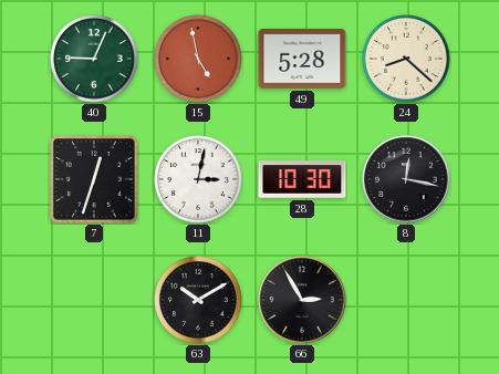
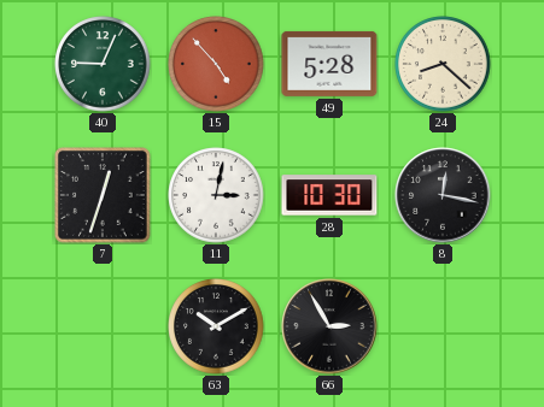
15: 4:58 -> 4:53
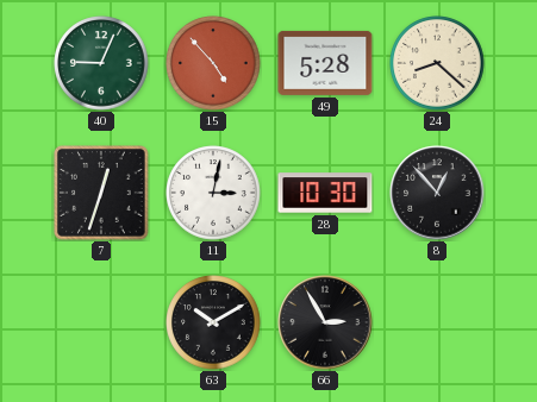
8: 12:17 -> 12:53
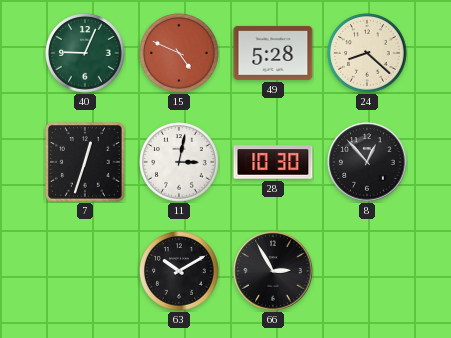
15: 4:53 -> 4:49
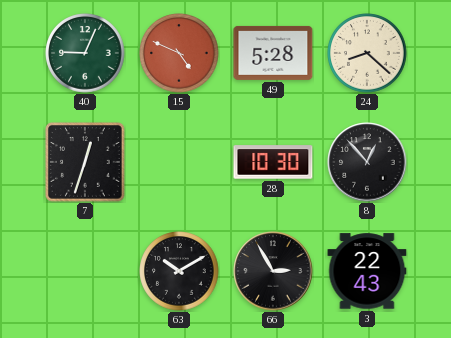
11: 3:02 -> none
3: none -> 22:43
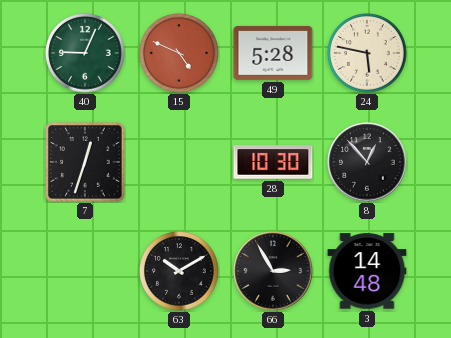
24: 8:22 -> 5:47
3: 22:43 -> 14:48
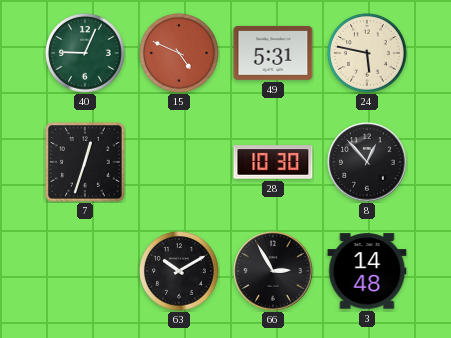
49: 5:28 -> 5:31
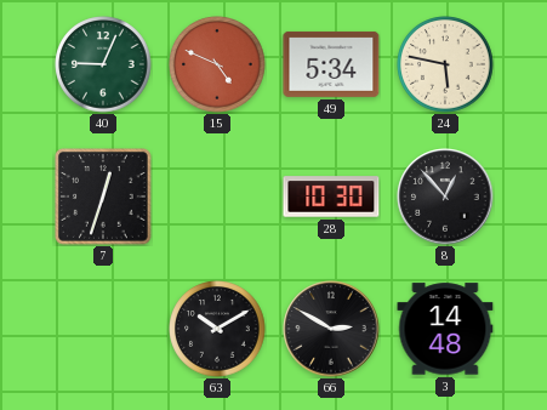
49: 5:31 -> 5:34
66: 2:55 -> 2:50
